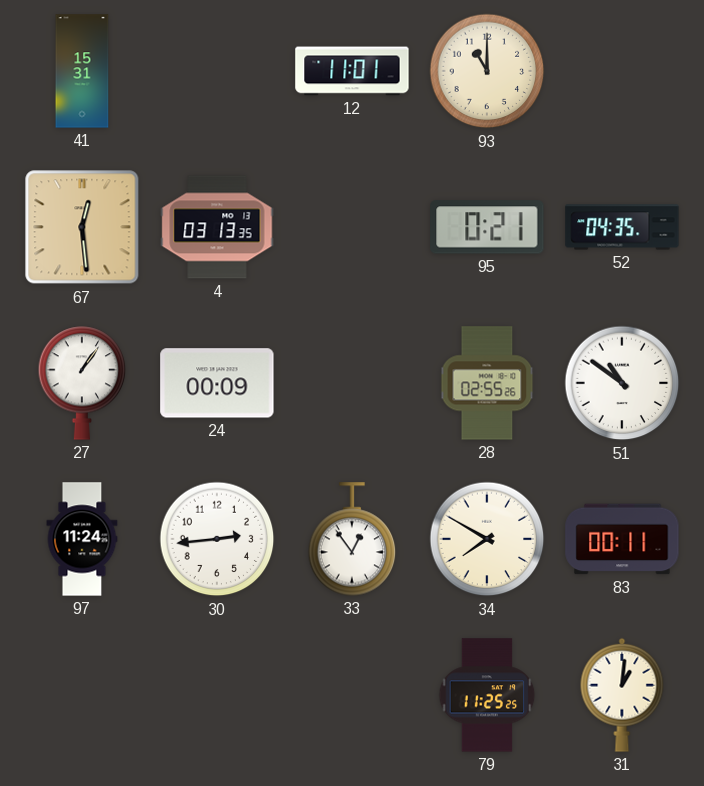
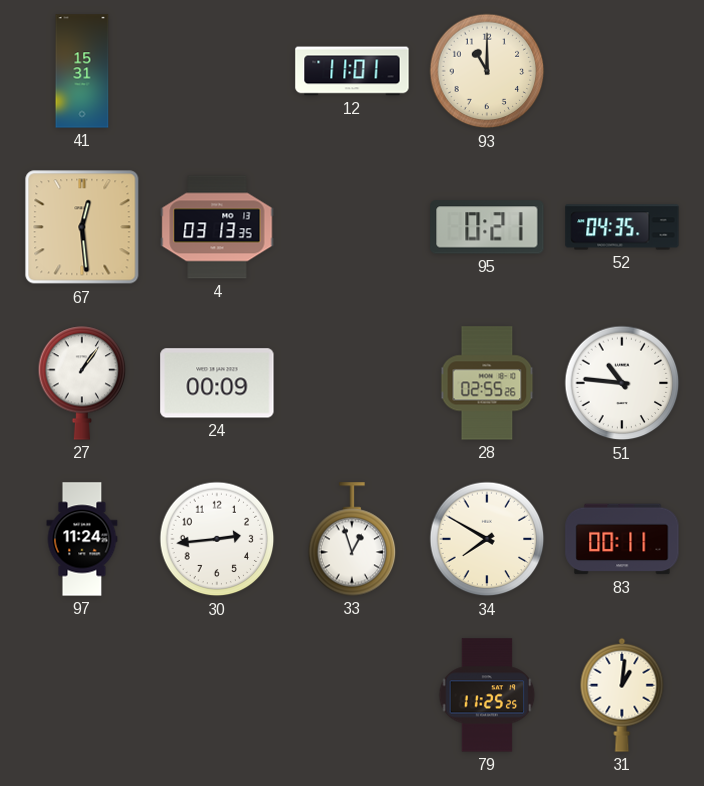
51: 10:51 -> 10:46
33: 12:54 -> 12:57
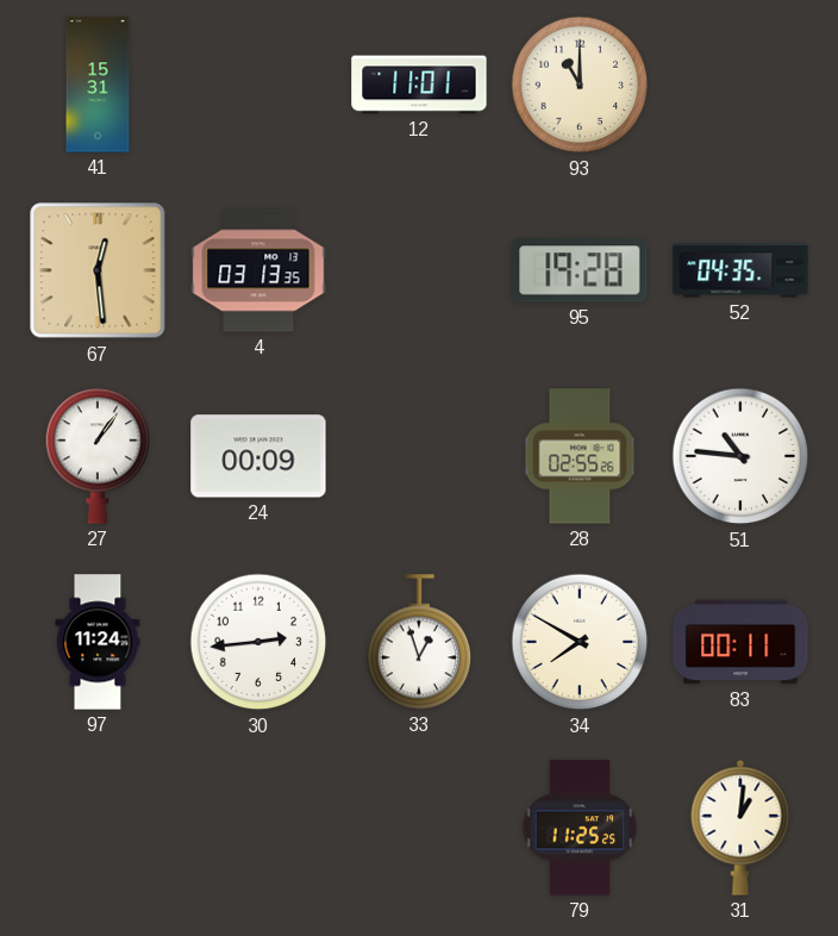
95: 0:21 -> 19:28
